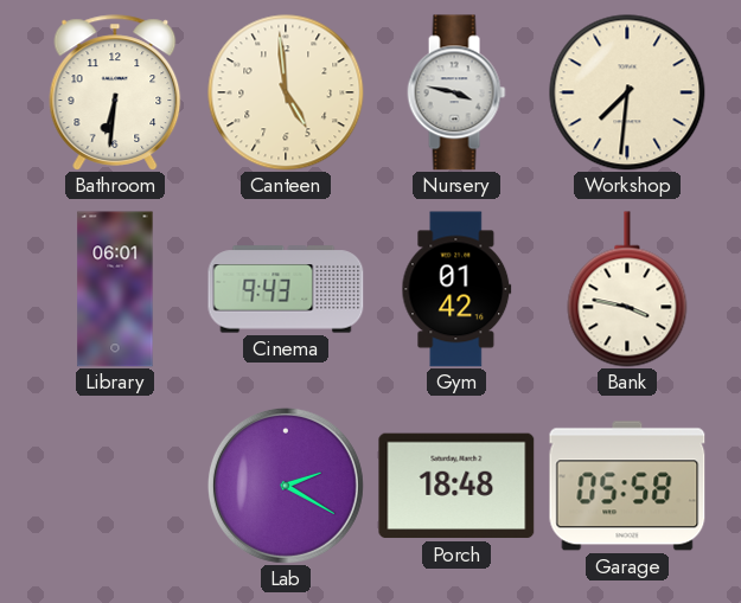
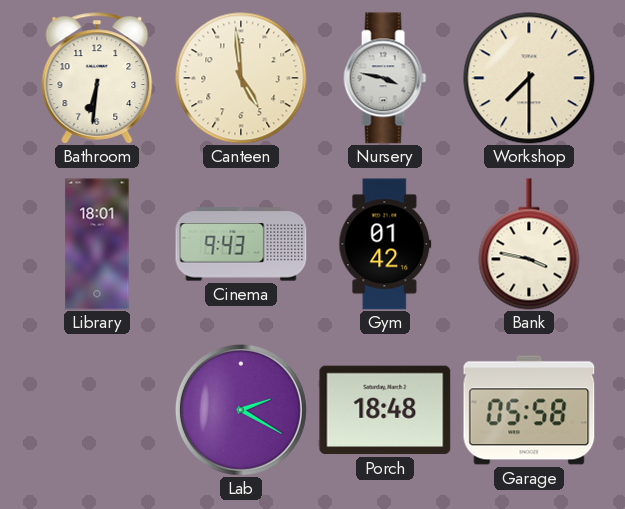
Workshop: 7:31 -> 7:30
Library: 06:01 -> 18:01
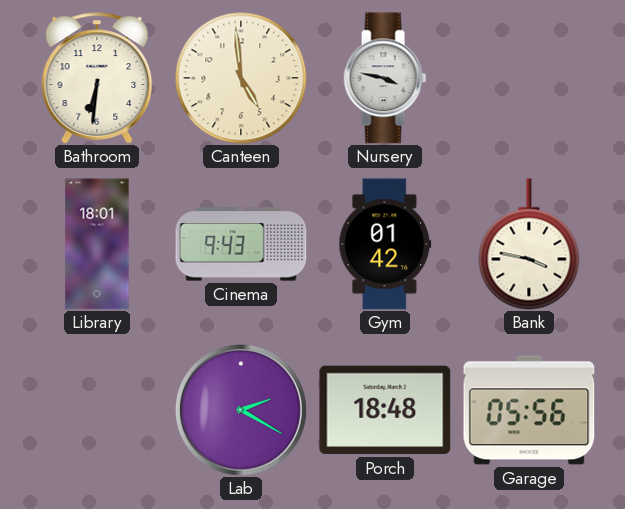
Workshop: 7:30 -> none
Garage: 05:58 -> 05:56
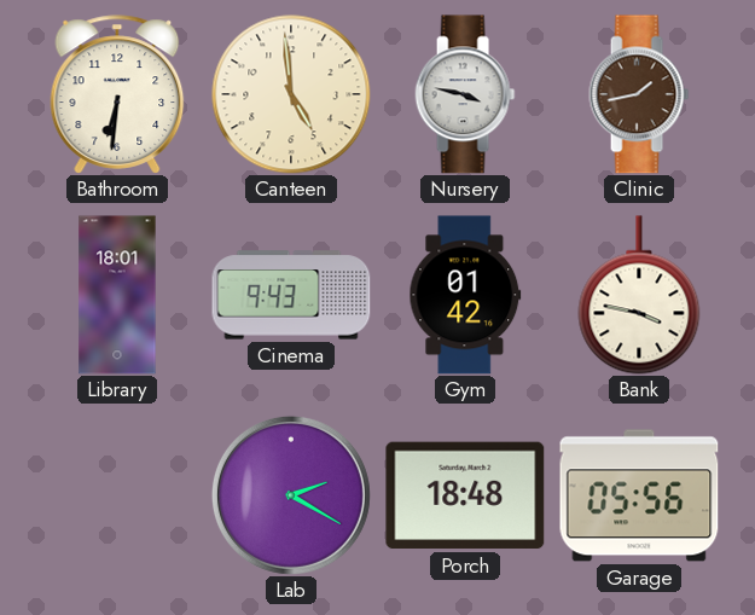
Clinic: none -> 1:43
